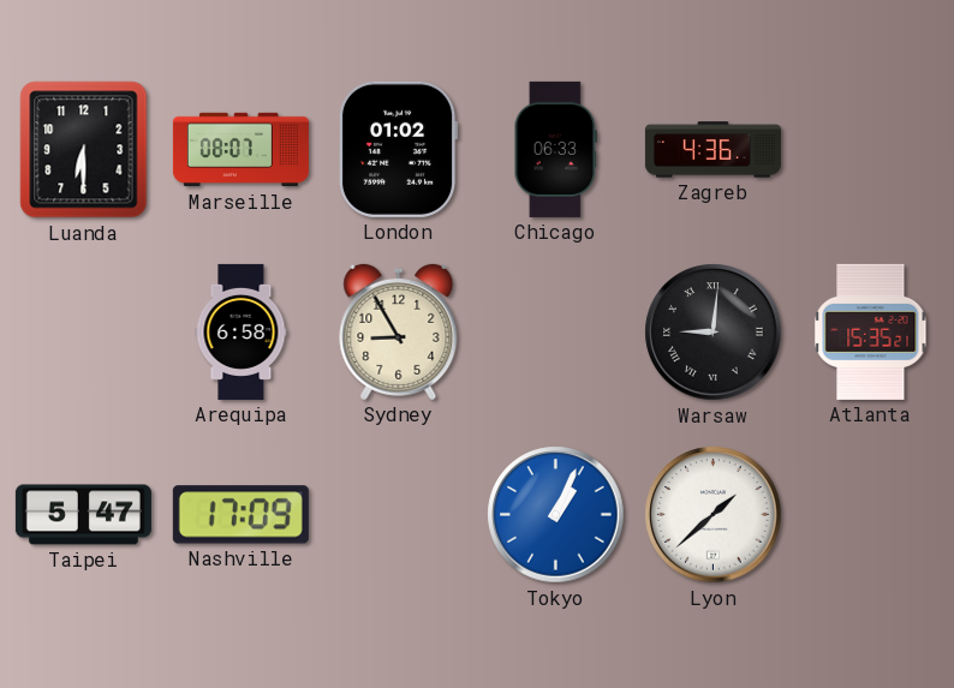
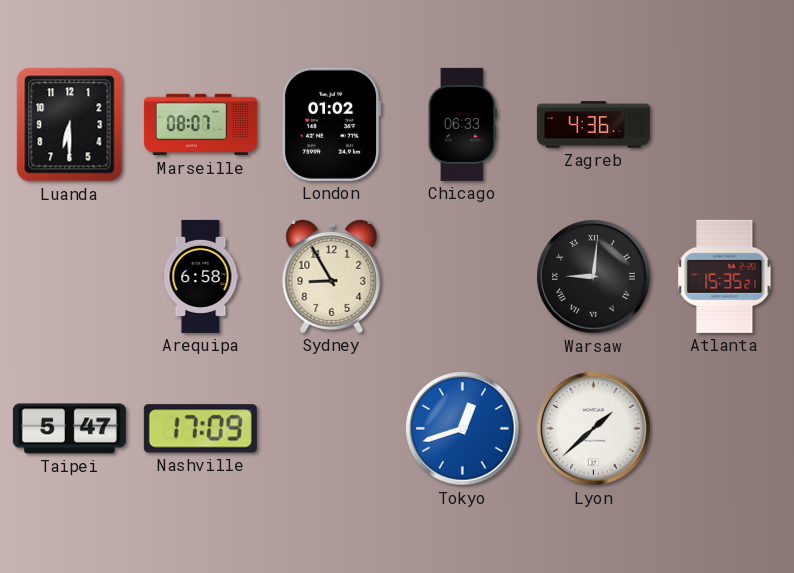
Tokyo: 1:04 -> 12:42
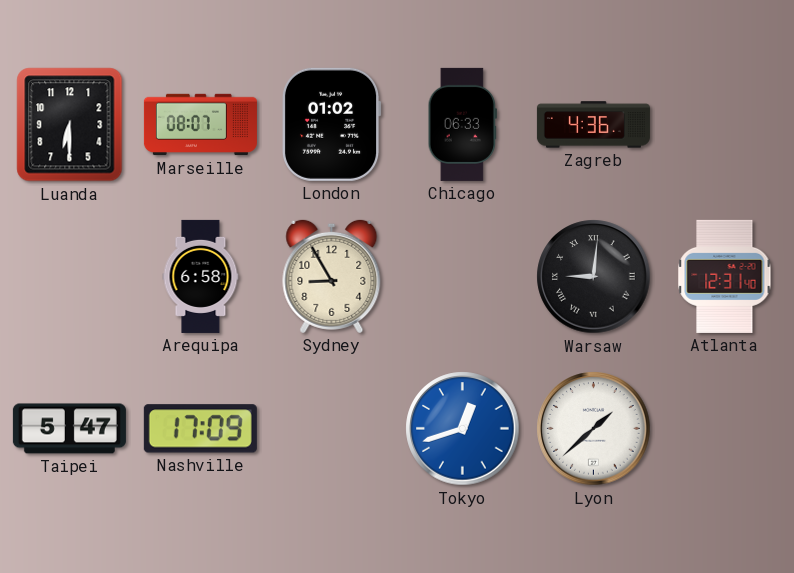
Atlanta: 15:35 -> 12:31
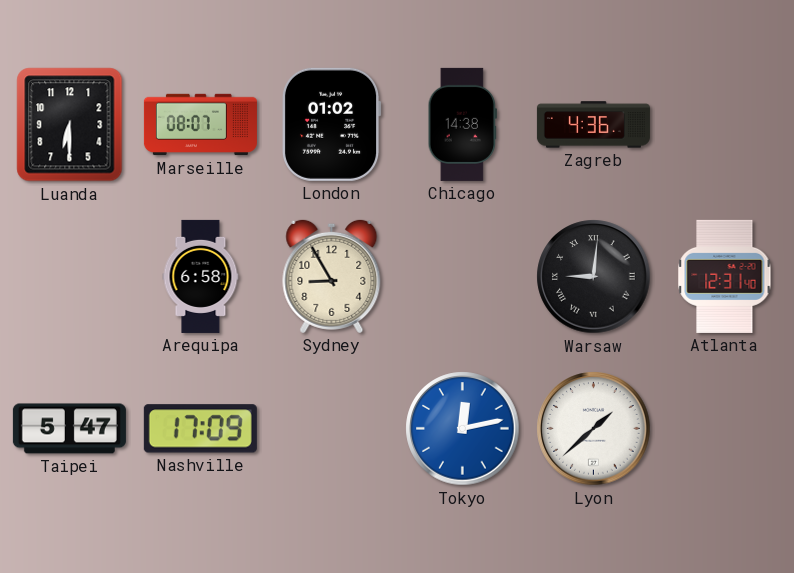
Chicago: 06:33 -> 14:38
Tokyo: 12:42 -> 12:13
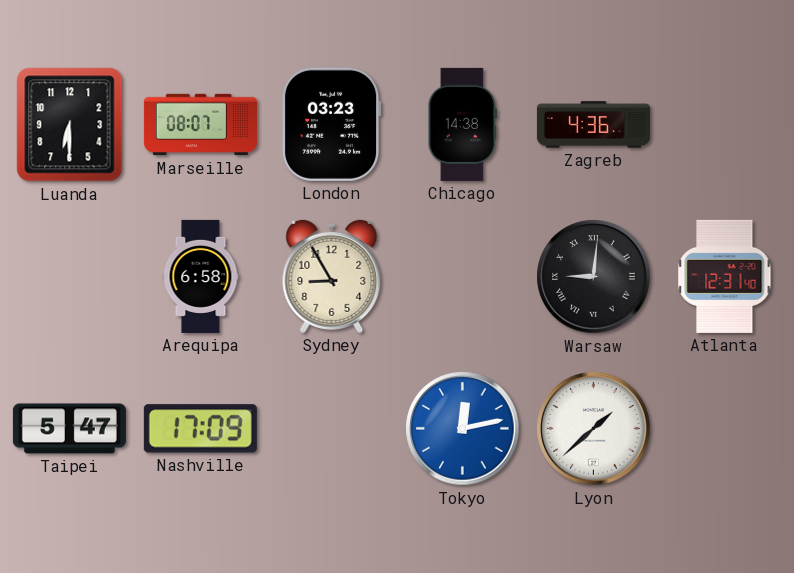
London: 01:02 -> 03:23
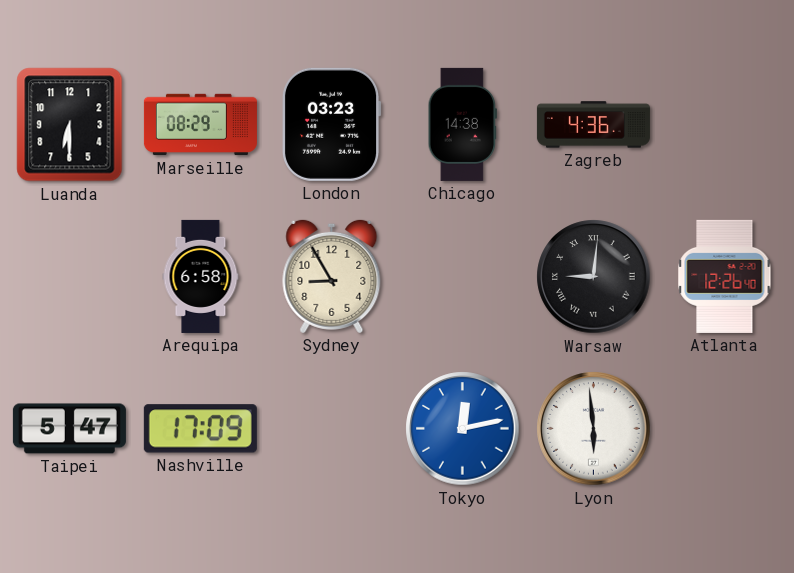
Marseille: 08:07 -> 08:29
Atlanta: 12:31 -> 12:26
Lyon: 1:38 -> 5:59
